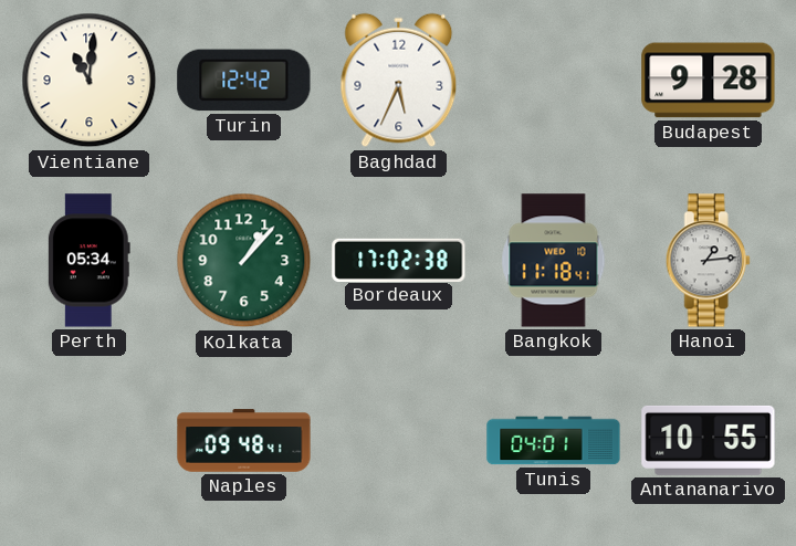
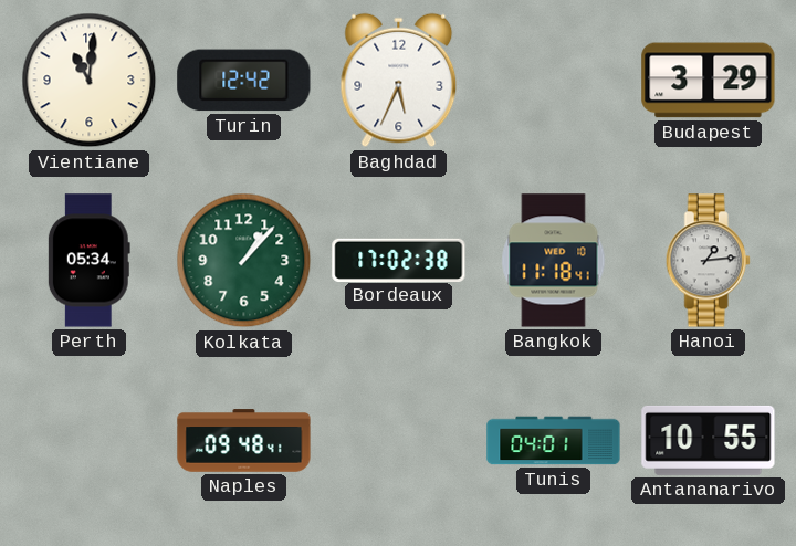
Budapest: 9:28 -> 3:29
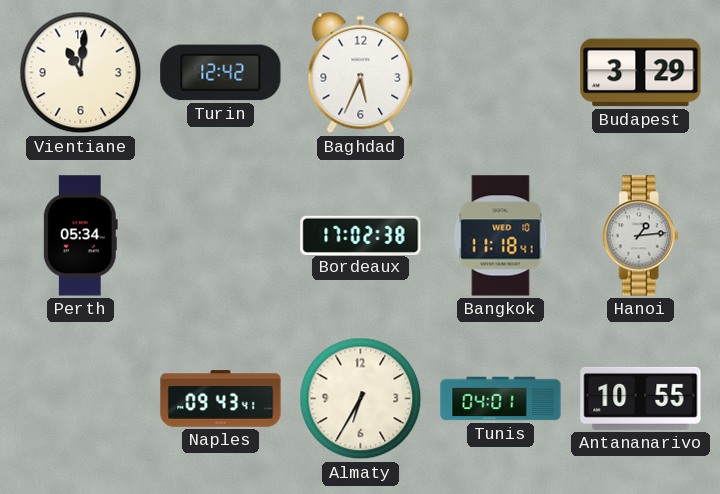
Kolkata: 1:07 -> none
Naples: 09:48 -> 09:43
Almaty: none -> 6:35
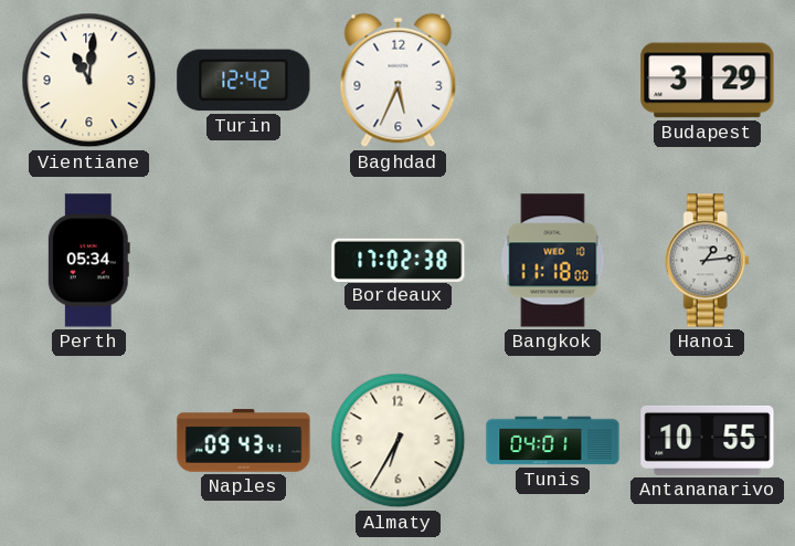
Bangkok: 11:18:41 -> 11:18:00
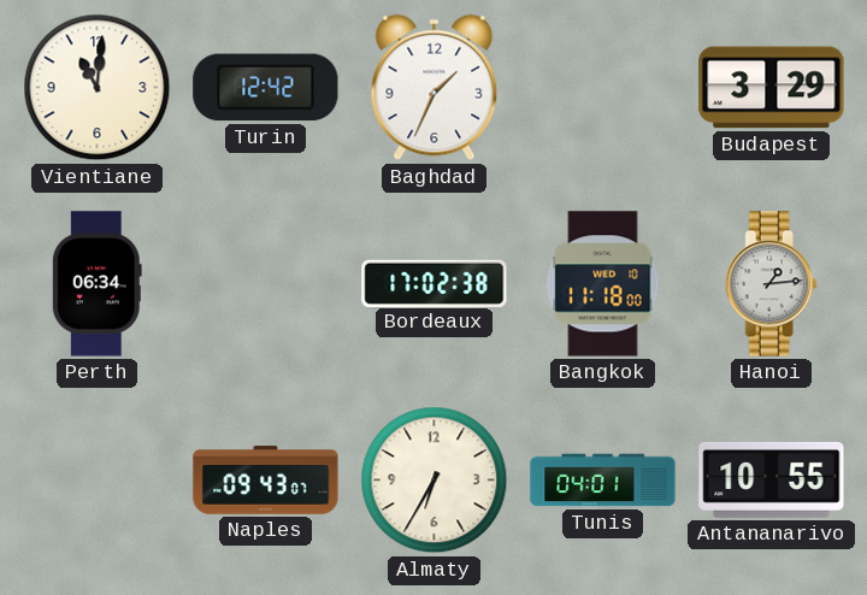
Baghdad: 5:34 -> 1:34
Perth: 05:34 -> 06:34
Naples: 09:43:41 -> 09:43:07
